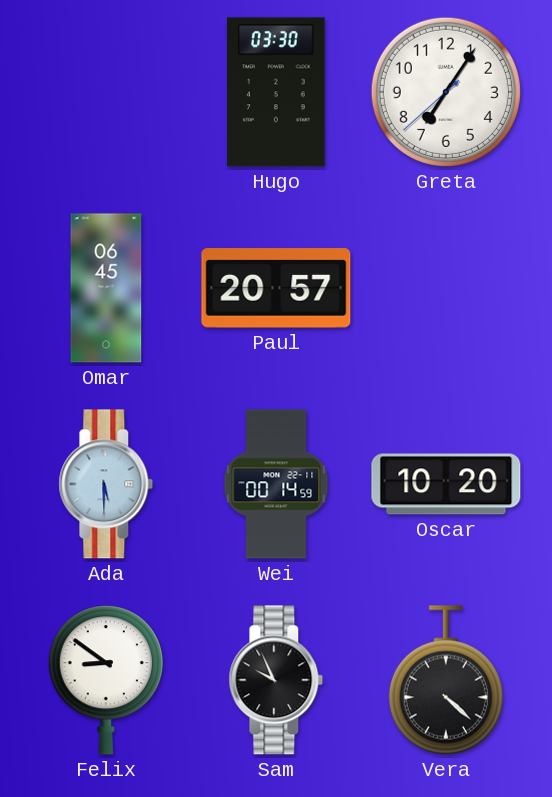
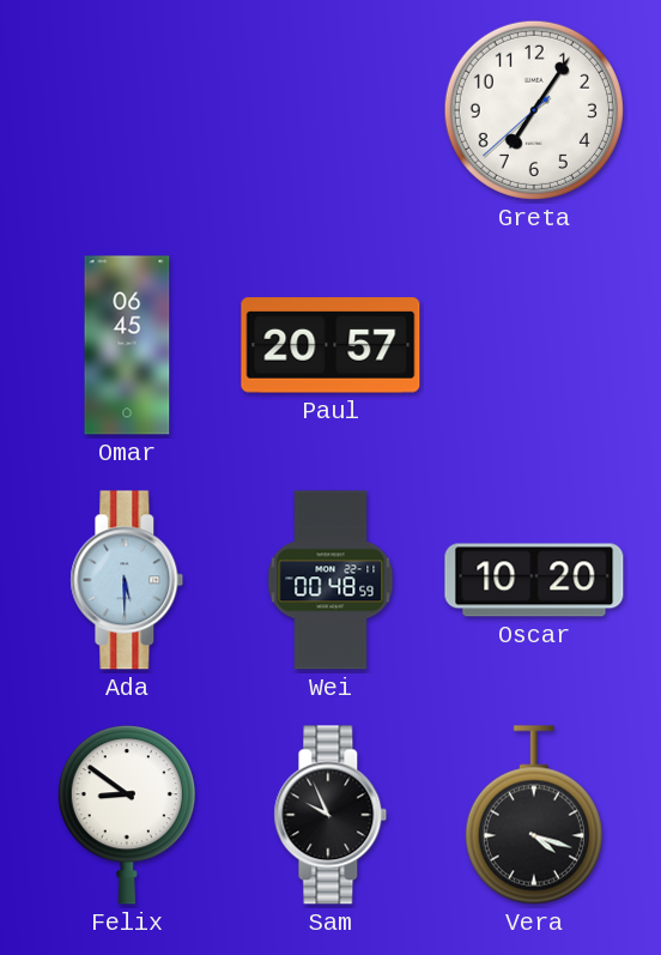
Hugo: 03:30 -> none
Wei: 00:14 -> 00:48
Vera: 4:22 -> 4:18
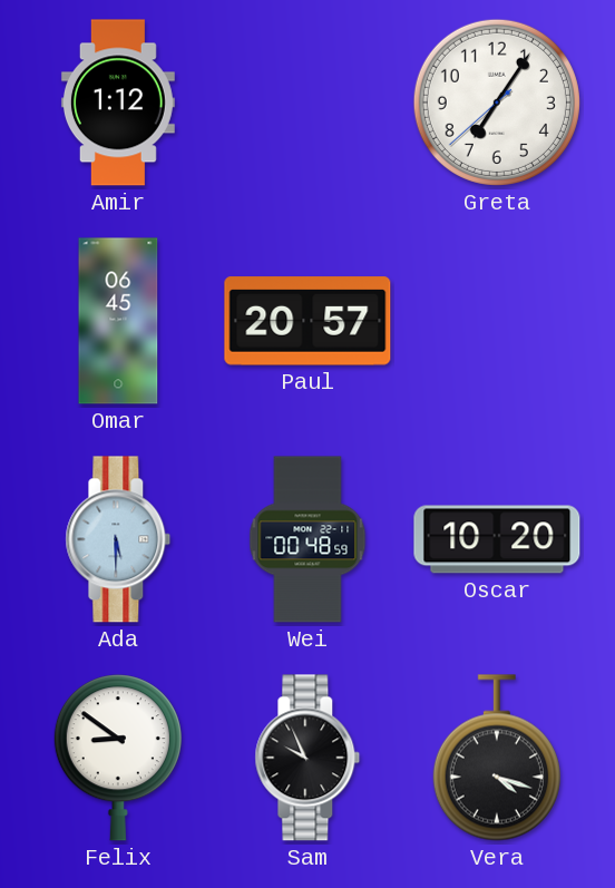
Amir: none -> 1:12
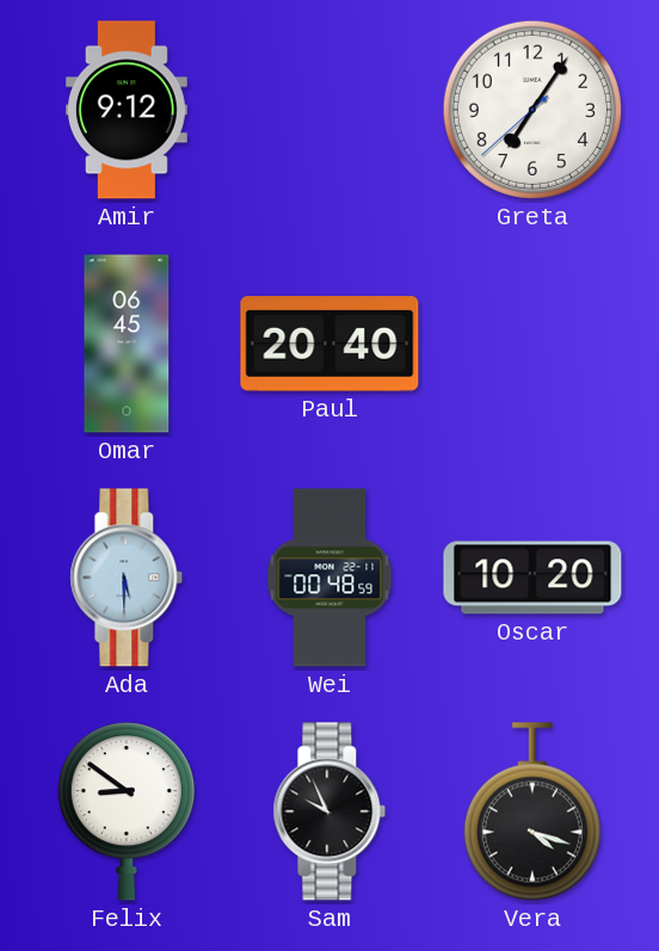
Amir: 1:12 -> 9:12
Paul: 20:57 -> 20:40
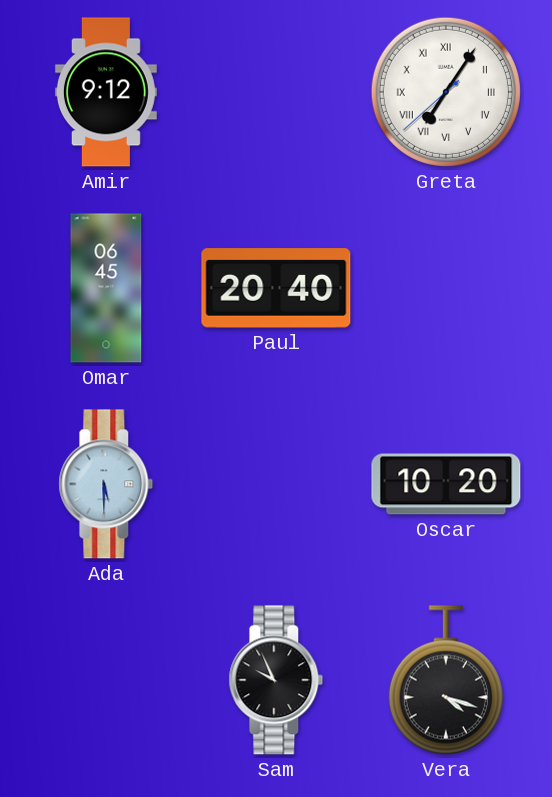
Greta numerals: Arabic -> Roman
Wei: 00:48 -> none
Felix: 8:51 -> none
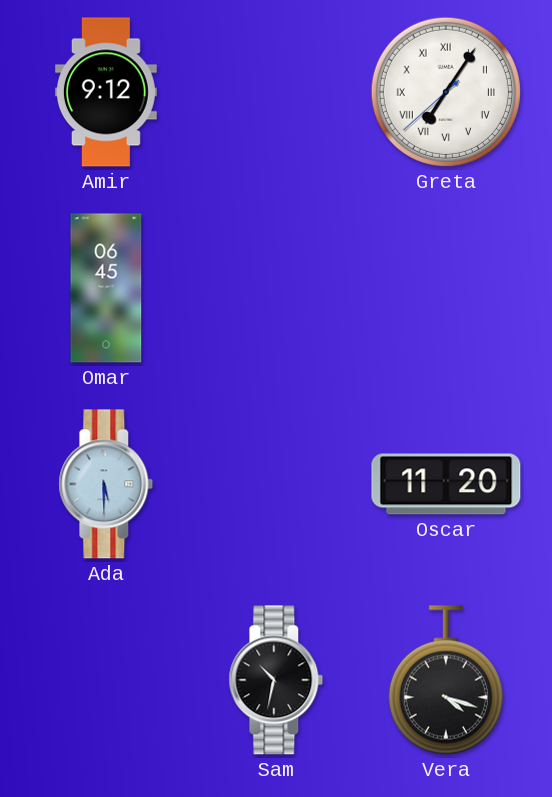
Paul: 20:40 -> none
Oscar: 10:20 -> 11:20
Sam: 9:56 -> 10:32
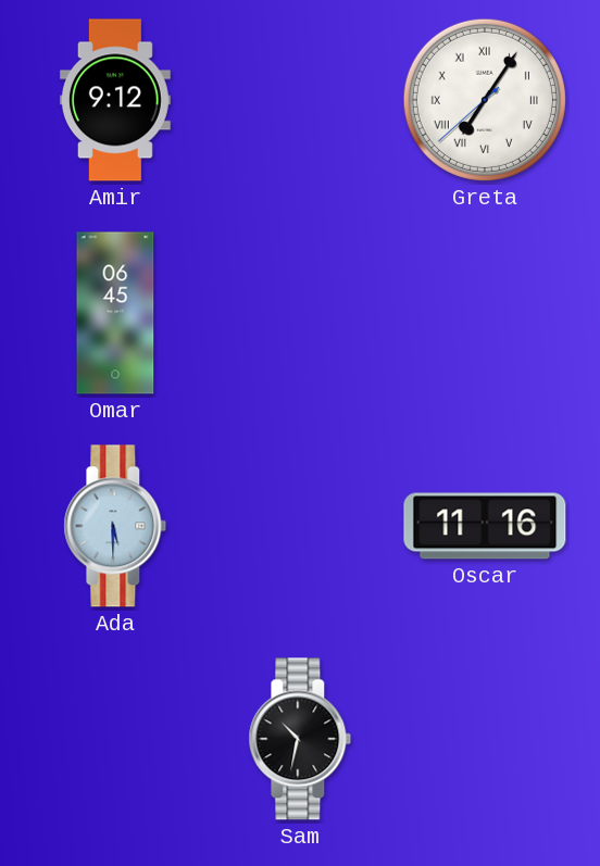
Oscar: 11:20 -> 11:16
Vera: 4:18 -> none
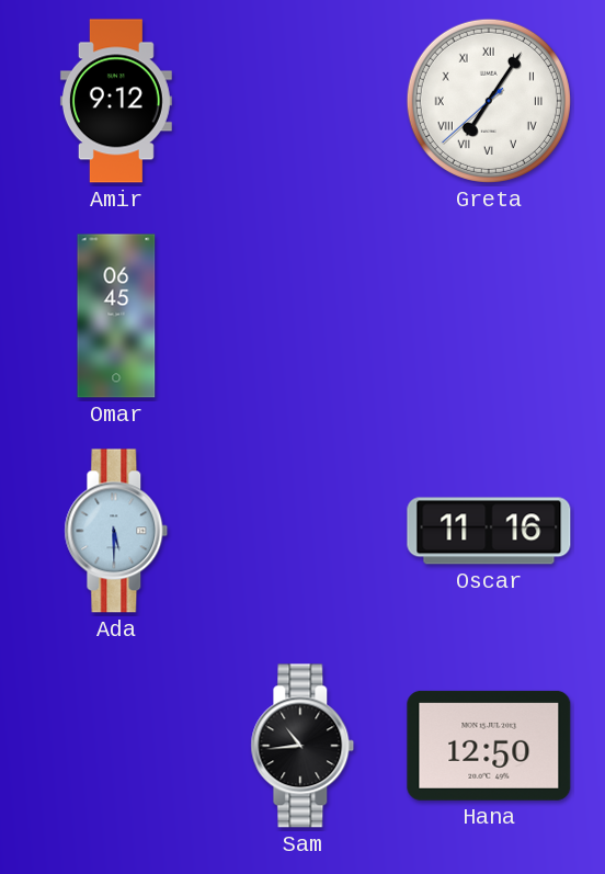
Sam: 10:32 -> 10:44
Hana: none -> 12:50
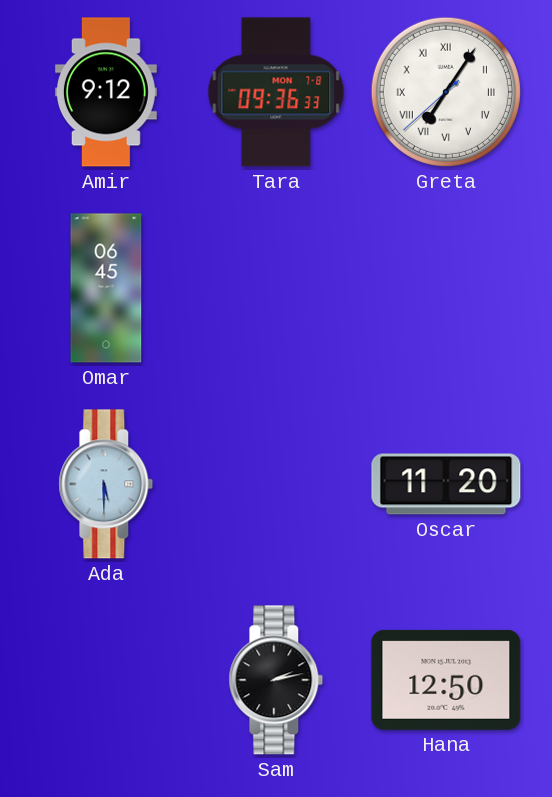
Tara: none -> 09:36
Oscar: 11:16 -> 11:20
Sam: 10:44 -> 2:13
